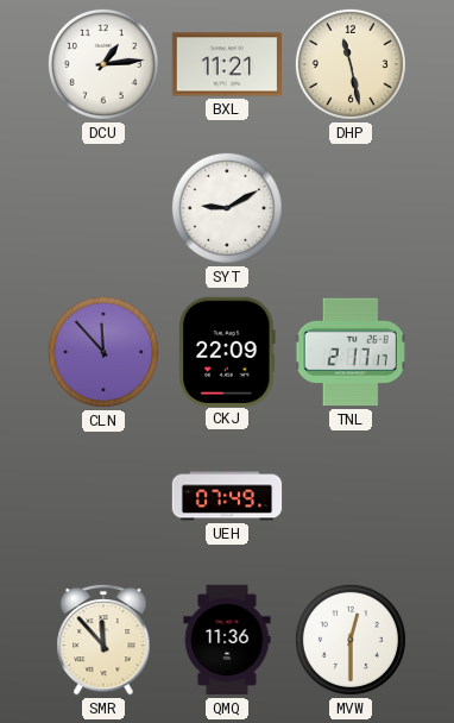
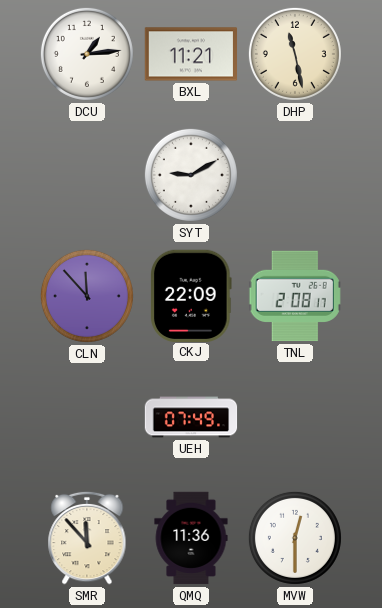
TNL: 2:17 -> 2:08
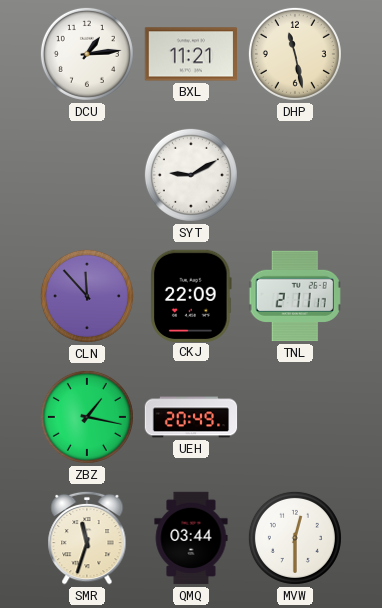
TNL: 2:08 -> 2:11
ZBZ: none -> 1:17
UEH: 07:49 -> 20:49
SMR: 11:53 -> 11:33
QMQ: 11:36 -> 03:44
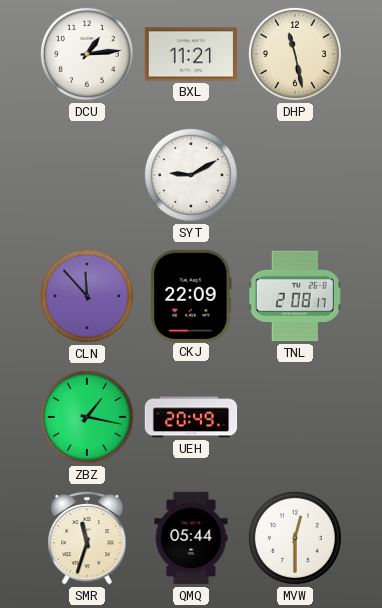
TNL: 2:11 -> 2:08
QMQ: 03:44 -> 05:44
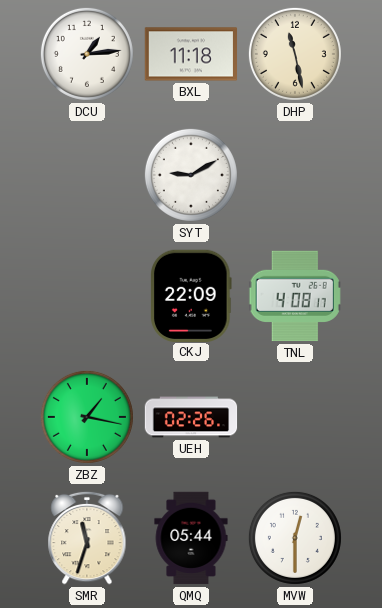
BXL: 11:21 -> 11:18
CLN: 11:53 -> none
TNL: 2:08 -> 4:08
UEH: 20:49 -> 02:26
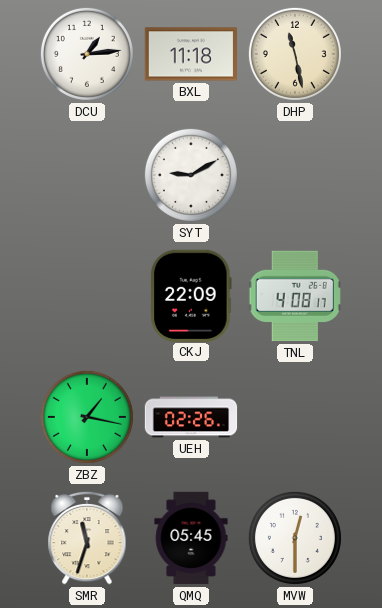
QMQ: 05:44 -> 05:45
